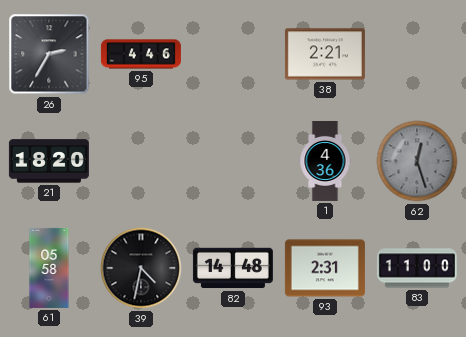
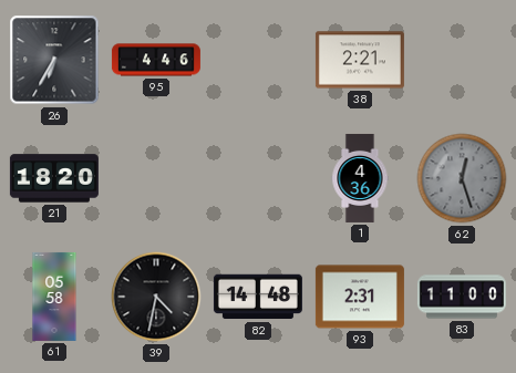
26: 2:35 -> 6:35
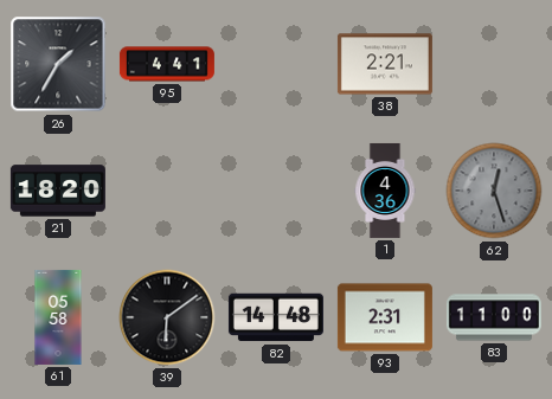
26: 6:35 -> 1:35
95: 4:46 -> 4:41
39: 4:32 -> 6:09
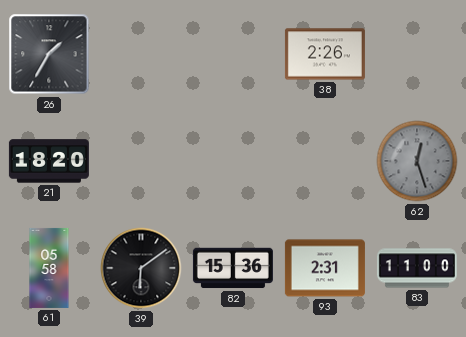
95: 4:41 -> none
38: 2:21 -> 2:26
1: 4:36 -> none
82: 14:48 -> 15:36
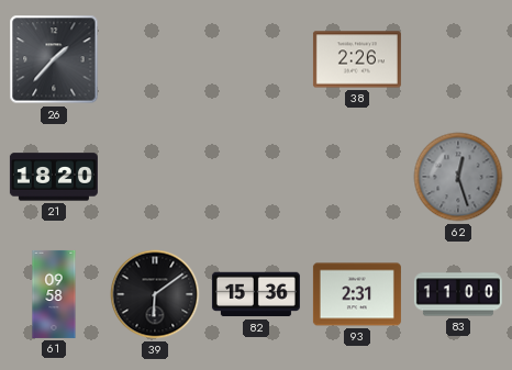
26: 1:35 -> 1:37
61: 05:58 -> 09:58
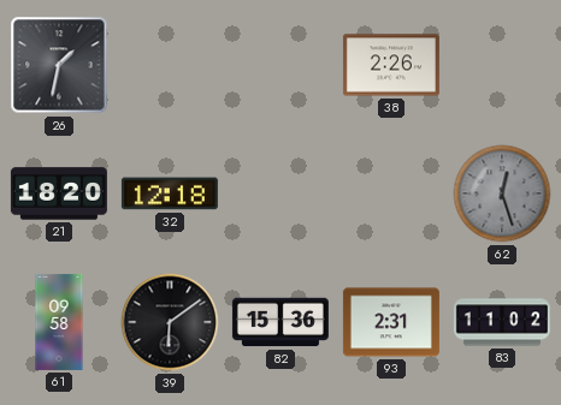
26: 1:37 -> 1:32
32: none -> 12:18
83: 11:00 -> 11:02
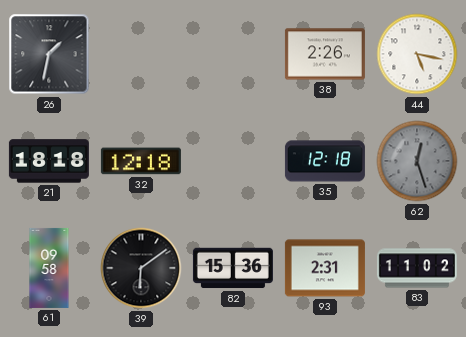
44: none -> 5:17
21: 18:20 -> 18:18
35: none -> 12:18
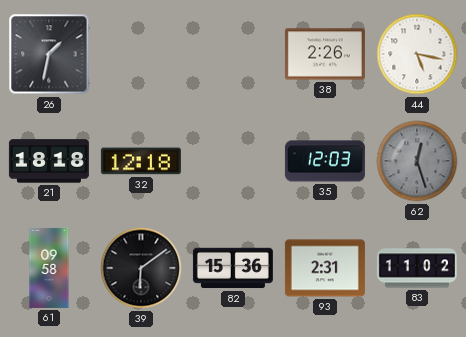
35: 12:18 -> 12:03
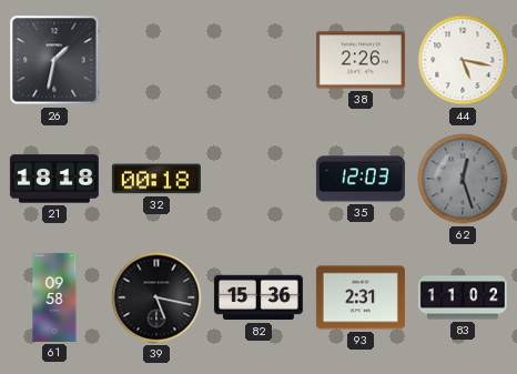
32: 12:18 -> 00:18
39: 6:09 -> 5:17
